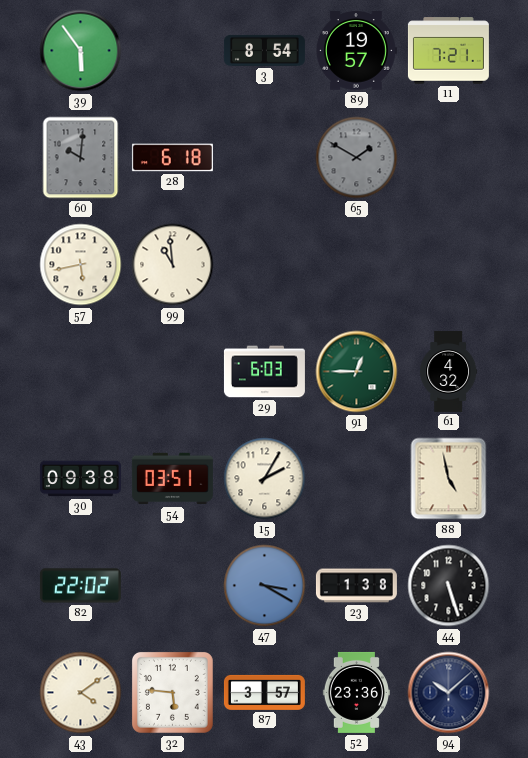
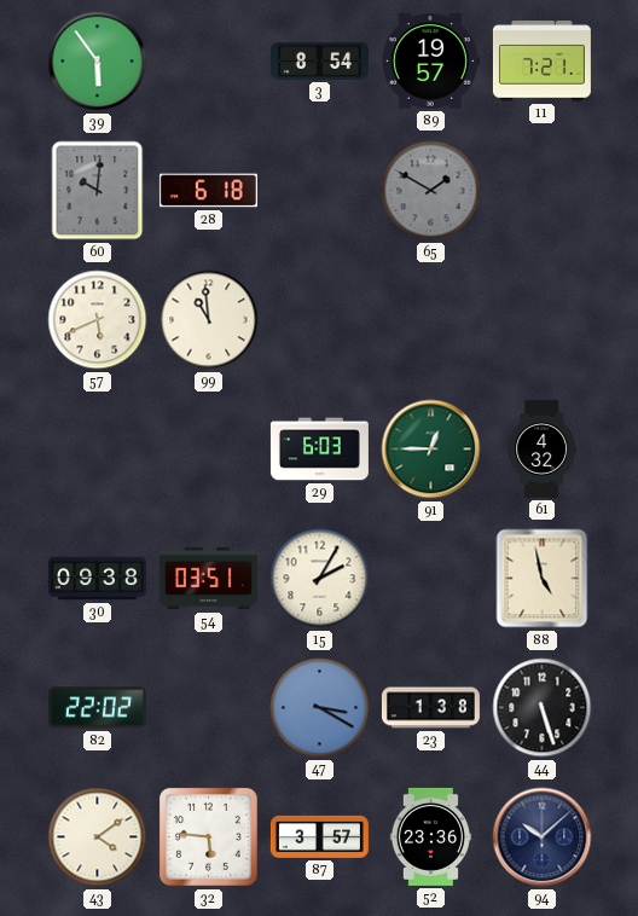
57: 5:43 -> 5:41
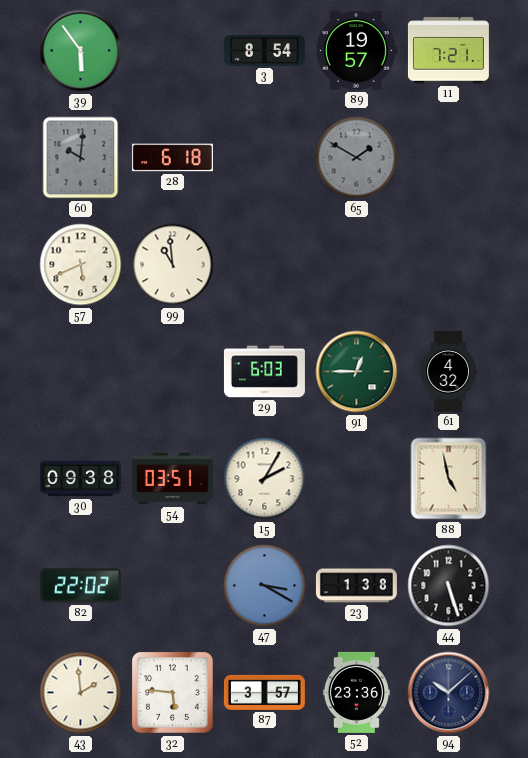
43: 4:09 -> 1:59
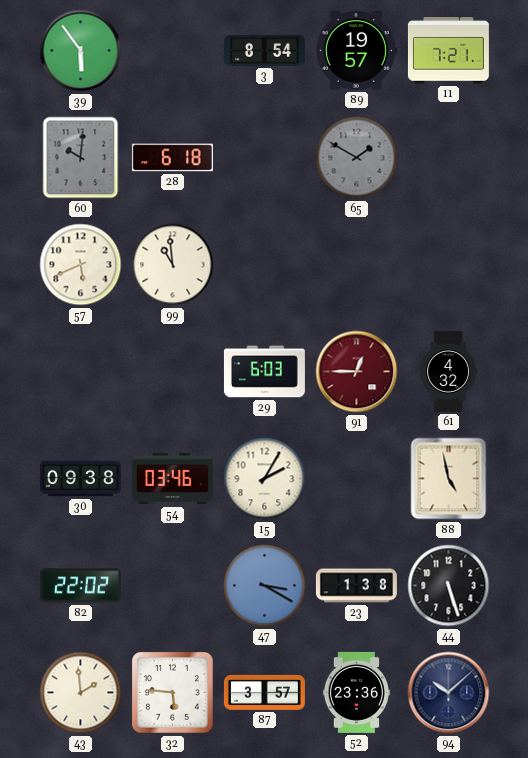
91 dial: green -> burgundy
54: 03:51 -> 03:46
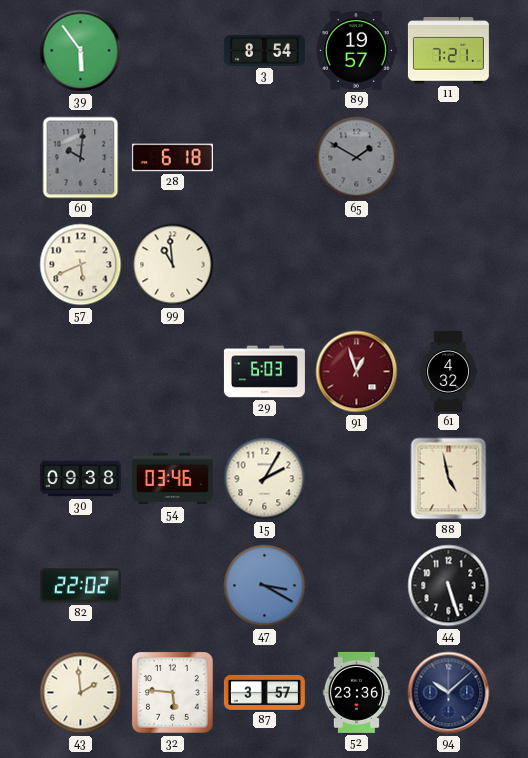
91: 12:45 -> 12:57
23: 1:38 -> none
